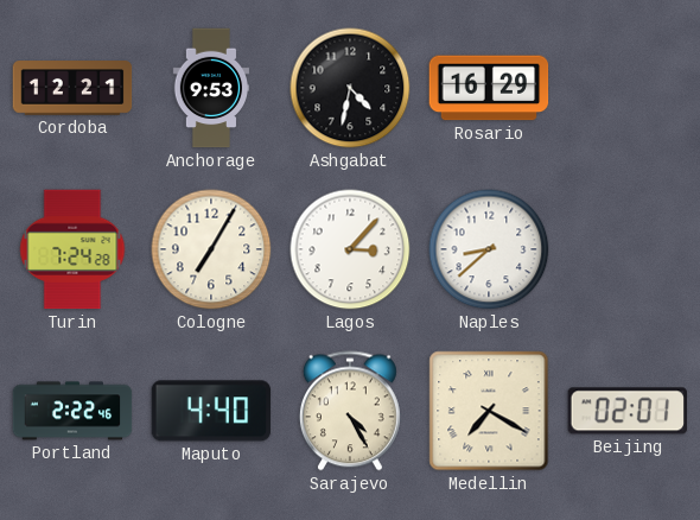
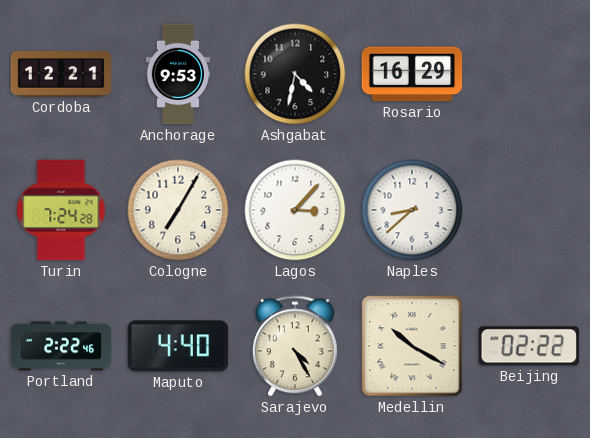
Medellin: 7:20 -> 10:20
Beijing: 02:01 -> 02:22
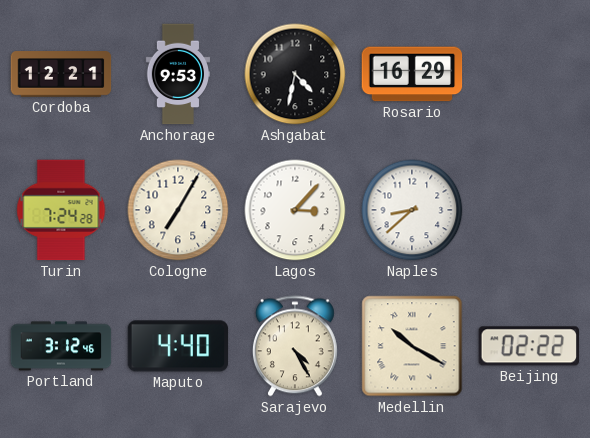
Portland: 2:22 -> 3:12
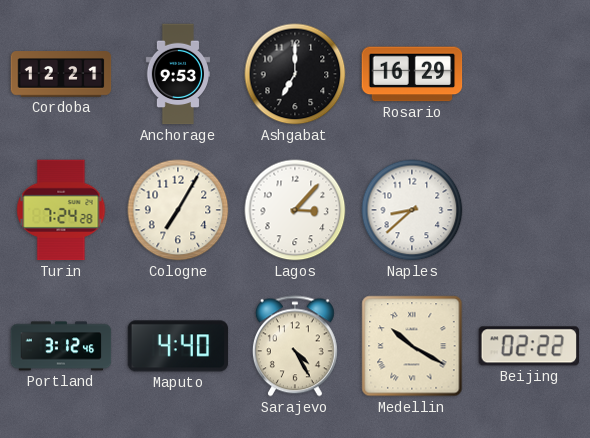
Ashgabat: 4:32 -> 7:00
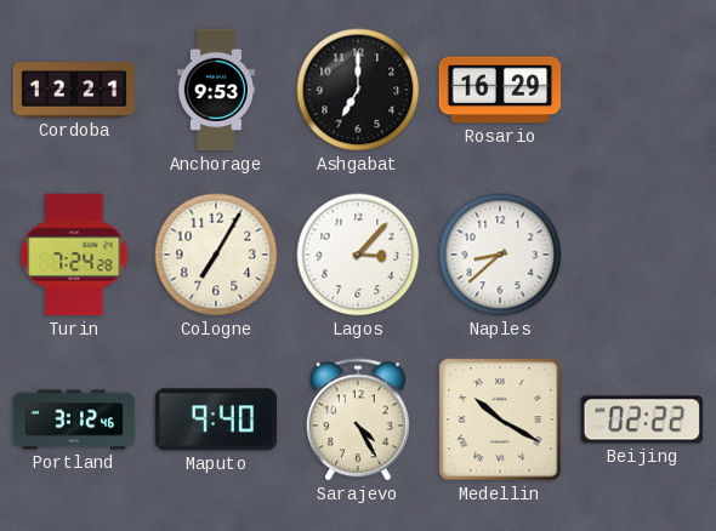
Maputo: 4:40 -> 9:40
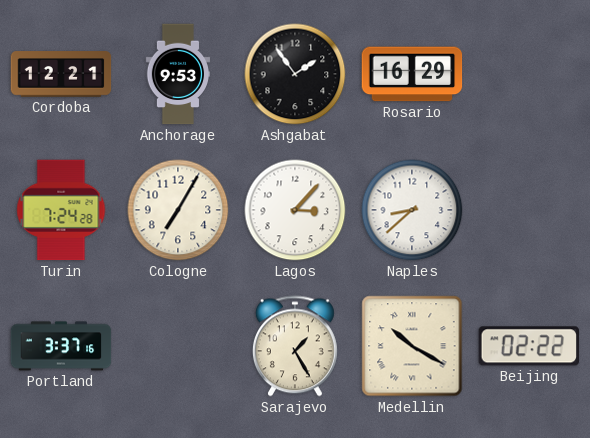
Ashgabat: 7:00 -> 1:54
Portland: 3:12 -> 3:37
Maputo: 9:40 -> none
Sarajevo: 4:25 -> 1:25
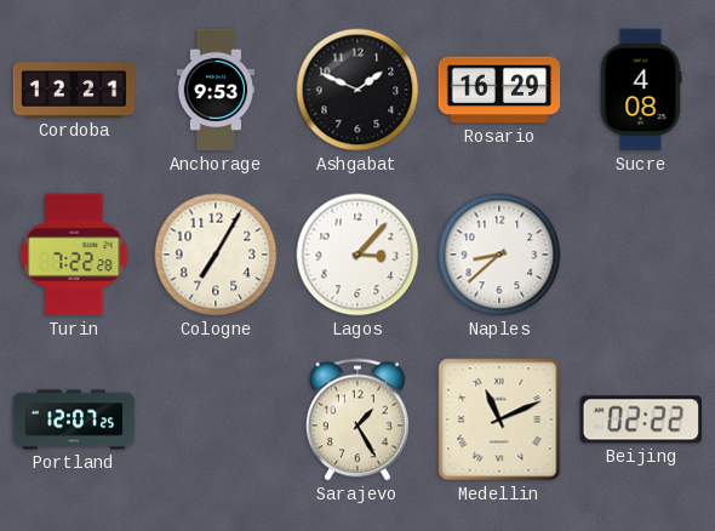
Ashgabat: 1:54 -> 1:49
Sucre: none -> 4:08
Turin: 7:24 -> 7:22
Portland: 3:37 -> 12:07
Medellin: 10:20 -> 11:11
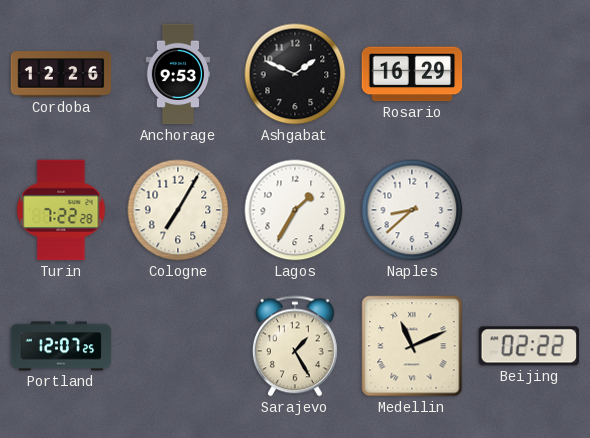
Cordoba: 12:21 -> 12:26
Sucre: 4:08 -> none
Lagos: 3:07 -> 1:35
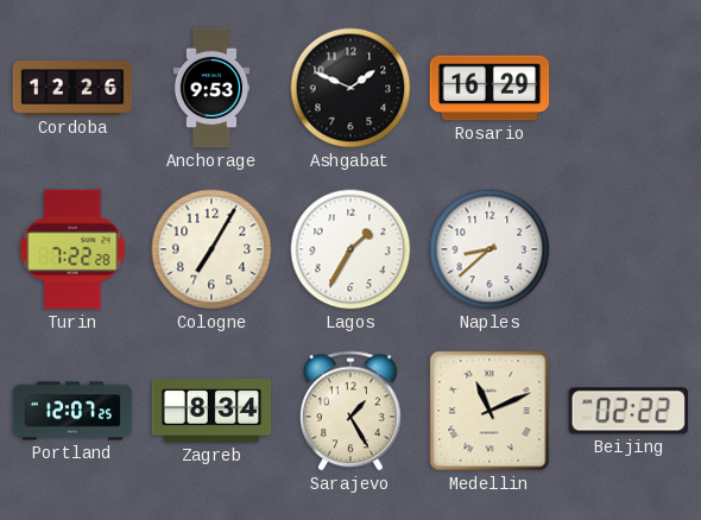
Zagreb: none -> 8:34
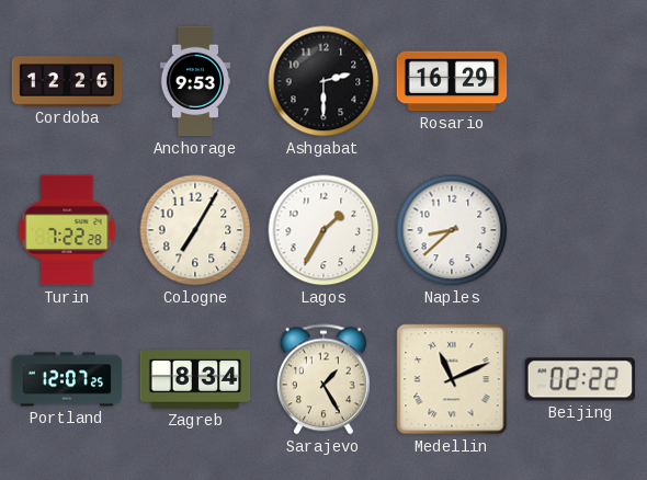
Ashgabat: 1:49 -> 2:30
